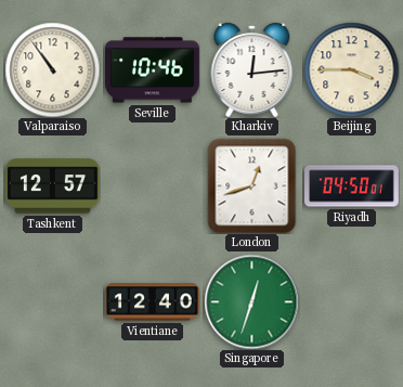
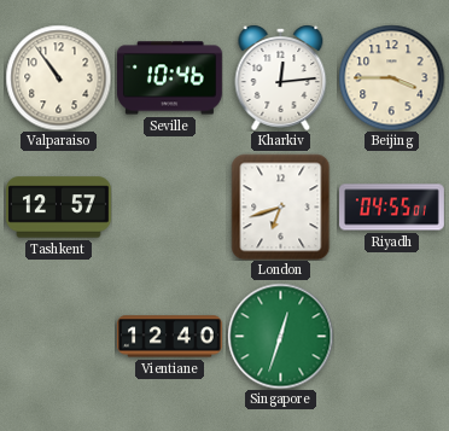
London: 12:42 -> 6:42
Riyadh: 04:50 -> 04:55
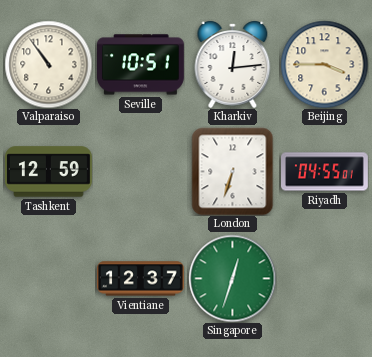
Seville: 10:46 -> 10:51
Tashkent: 12:57 -> 12:59
London: 6:42 -> 6:33
Vientiane: 12:40 -> 12:37
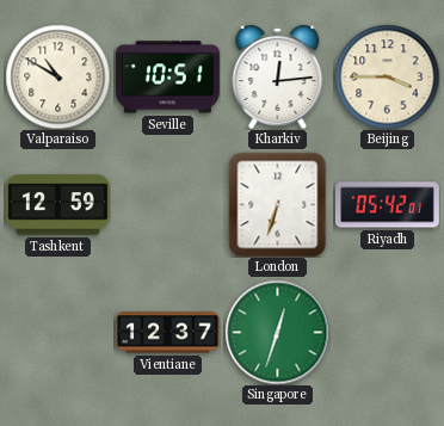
Valparaiso: 10:54 -> 10:50
Riyadh: 04:55 -> 05:42
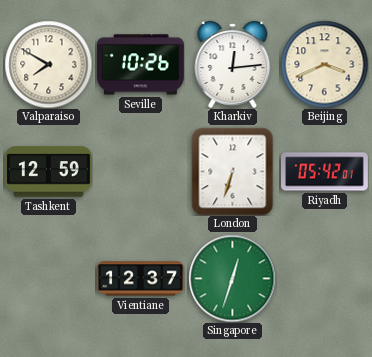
Valparaiso: 10:50 -> 7:50
Seville: 10:51 -> 10:26
Beijing: 3:45 -> 3:41
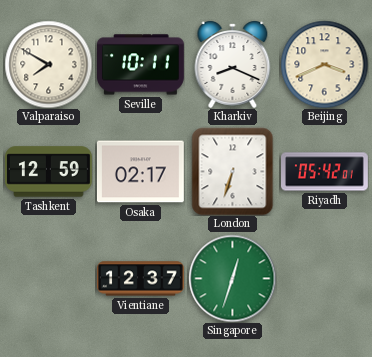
Seville: 10:26 -> 10:11
Kharkiv: 12:14 -> 8:19
Osaka: none -> 02:17
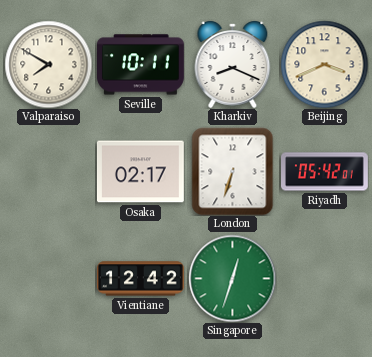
Tashkent: 12:59 -> none
Vientiane: 12:37 -> 12:42
